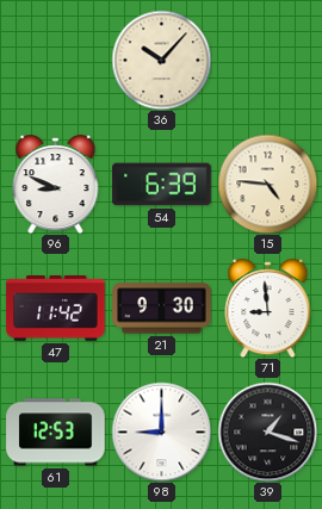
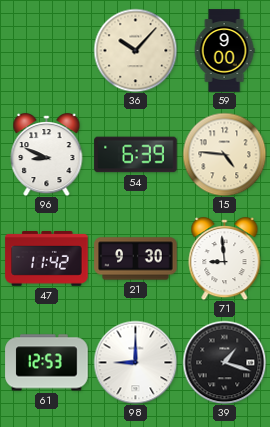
59: none -> 9:00
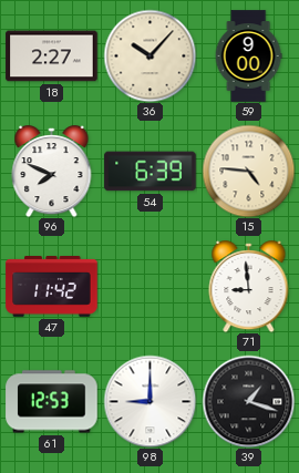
18: none -> 2:27
96: 8:49 -> 7:49
21: 9:30 -> none
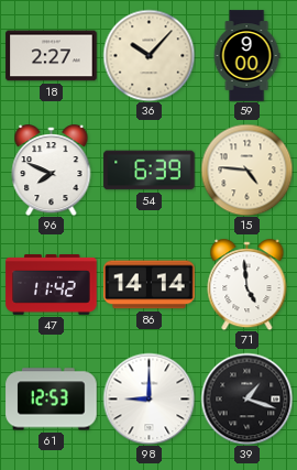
86: none -> 14:14
71: 8:59 -> 4:59
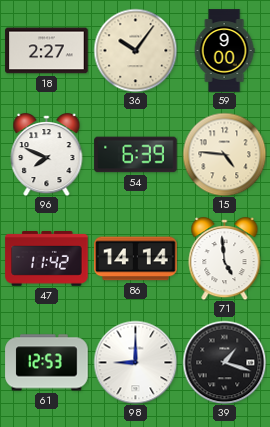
36: 10:07 -> 10:06
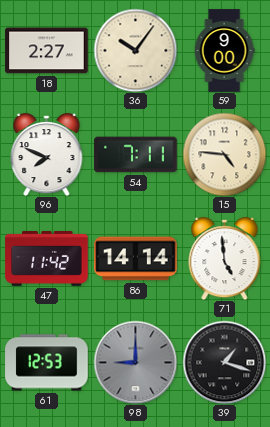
54: 6:39 -> 7:11
98 dial: white -> grey
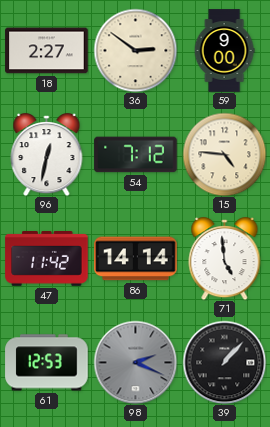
36: 10:06 -> 2:51
96: 7:49 -> 12:32
54: 7:11 -> 7:12
98: 9:00 -> 2:19
39: 1:18 -> 1:07
